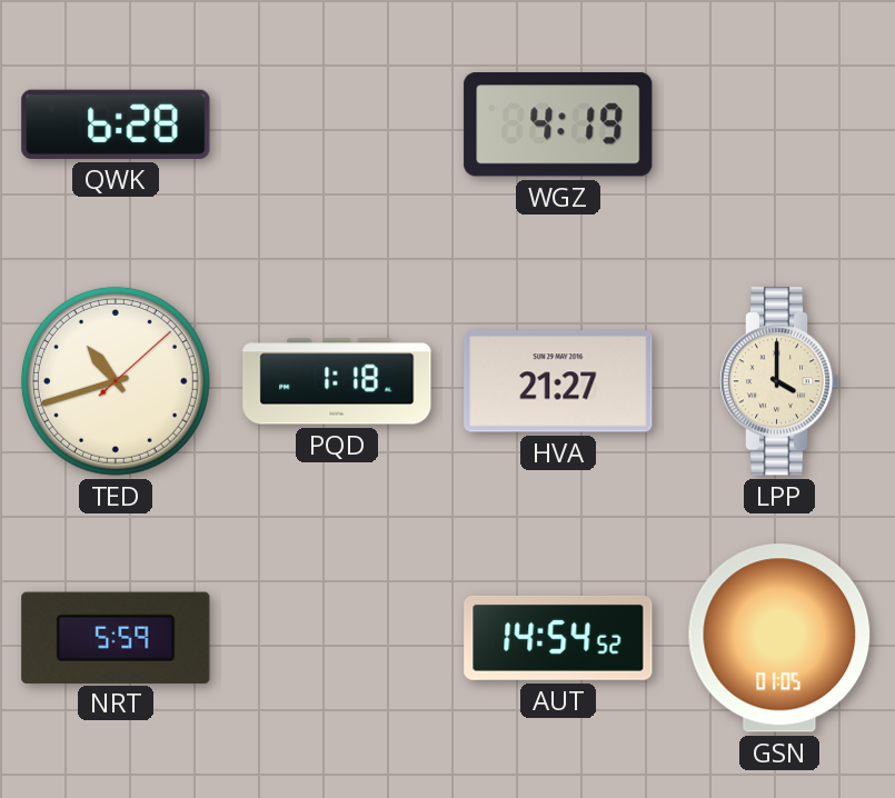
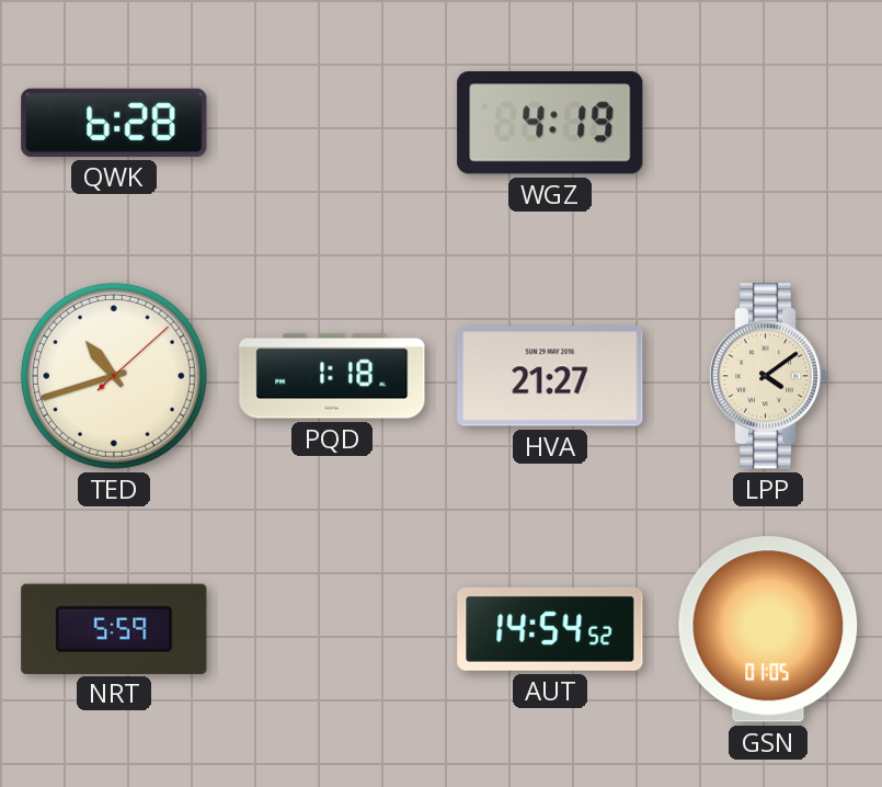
LPP: 4:00 -> 4:09
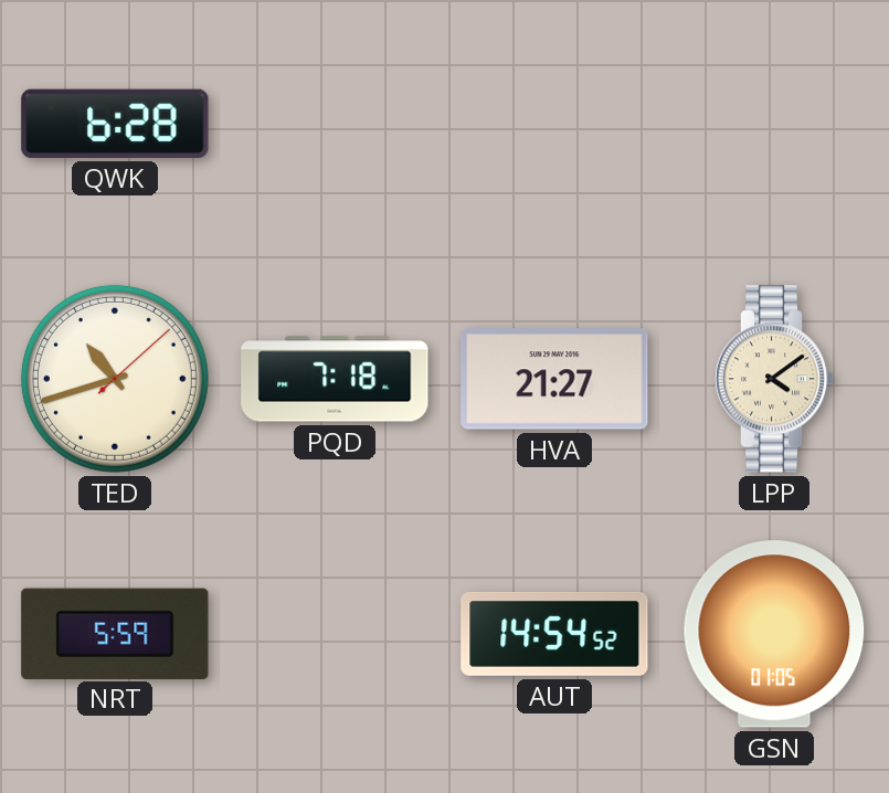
WGZ: 4:19 -> none
PQD: 1:18 -> 7:18
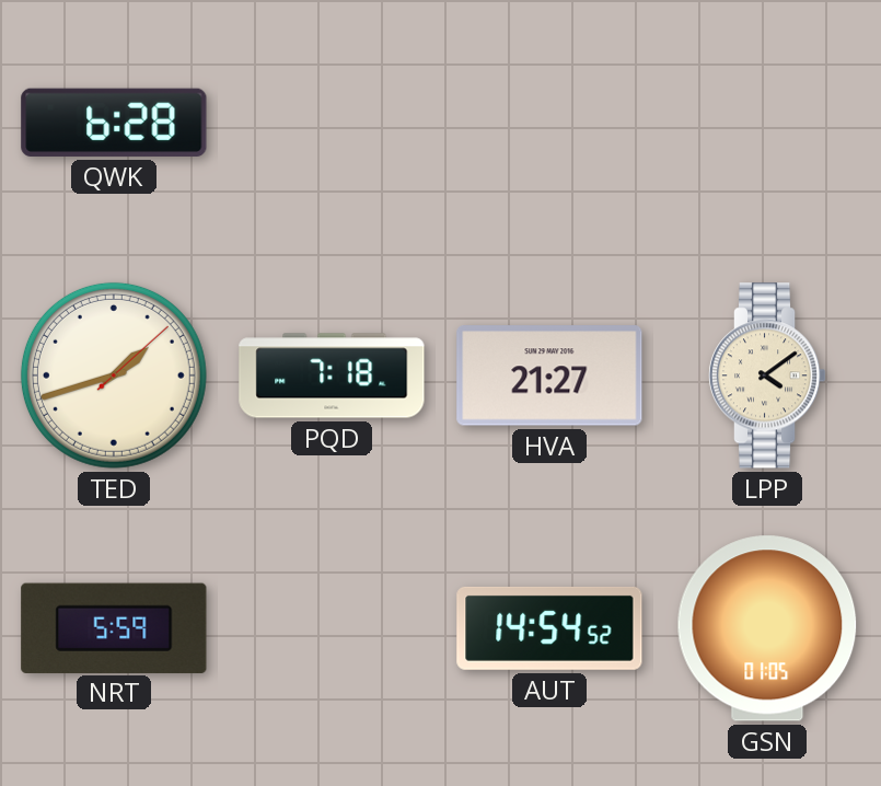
TED: 10:42 -> 1:42
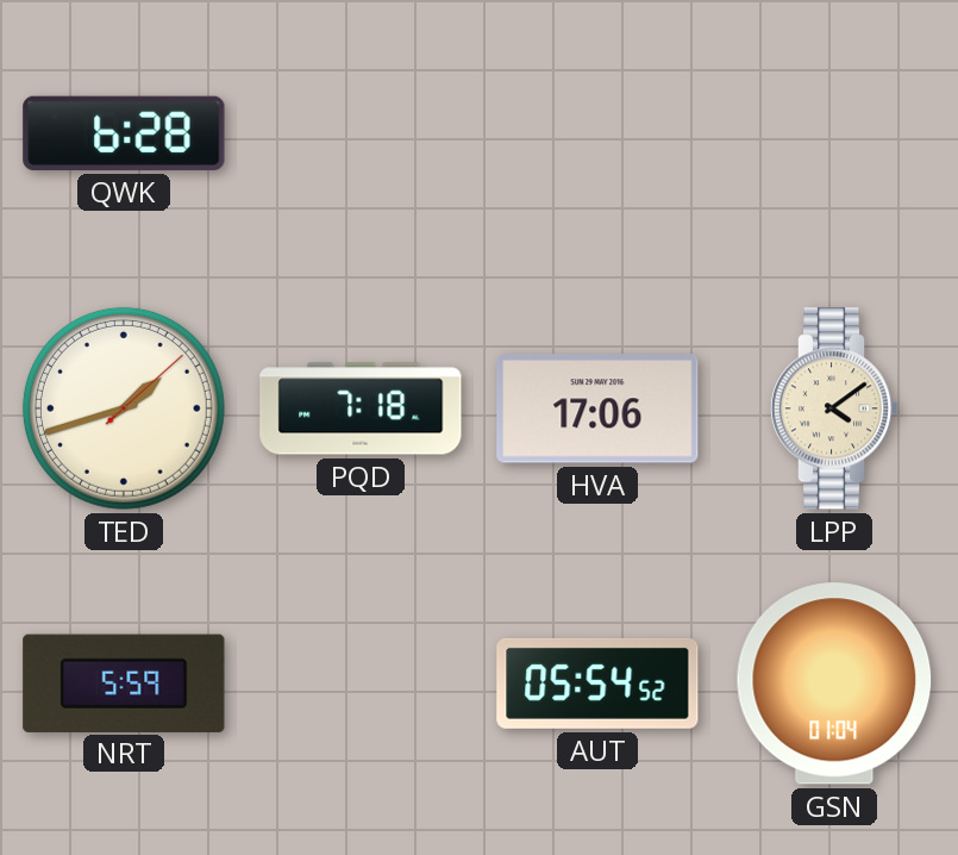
HVA: 21:27 -> 17:06
AUT: 14:54 -> 05:54
GSN: 01:05 -> 01:04
